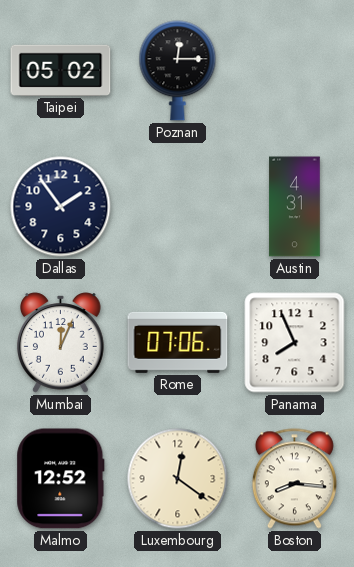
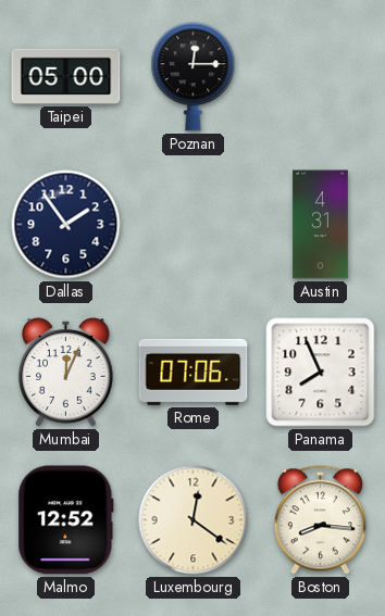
Taipei: 05:02 -> 05:00
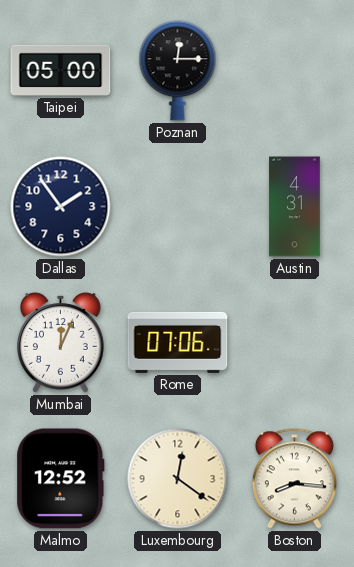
Panama: 7:56 -> none
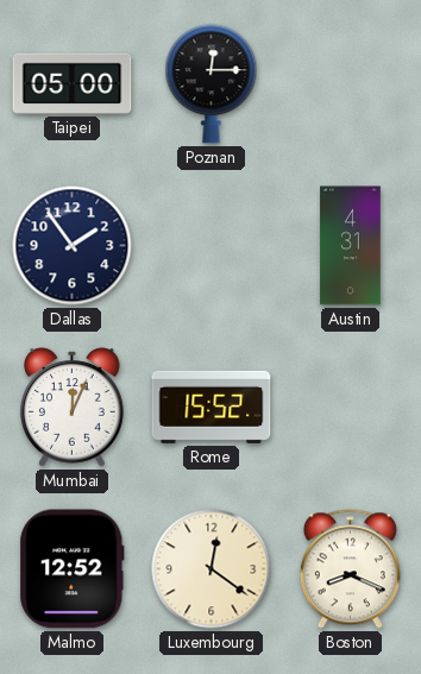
Rome: 07:06 -> 15:52
Boston: 8:16 -> 8:19
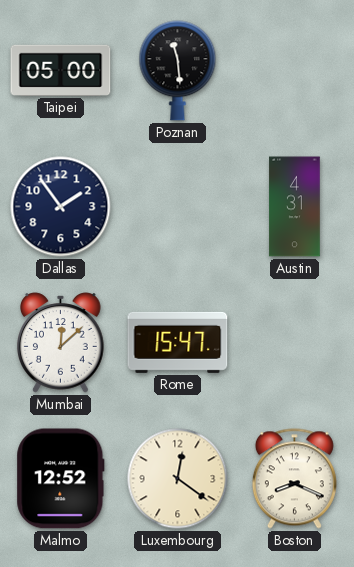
Poznan: 12:15 -> 11:29
Mumbai: 12:04 -> 12:08
Rome: 15:52 -> 15:47
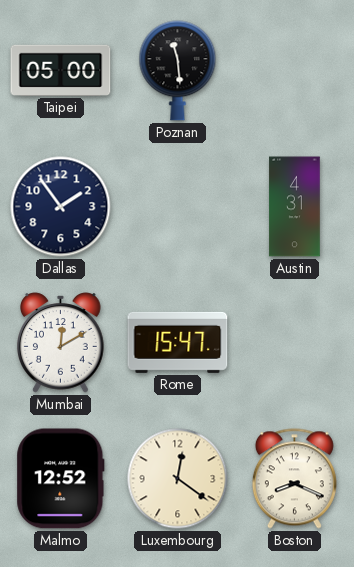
Mumbai: 12:08 -> 12:10
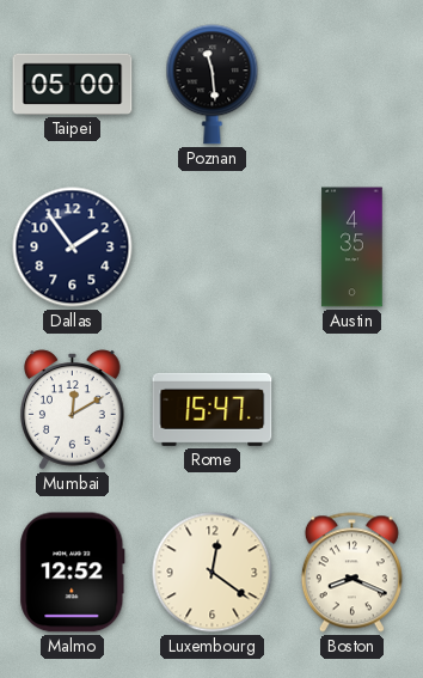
Austin: 4:31 -> 4:35
